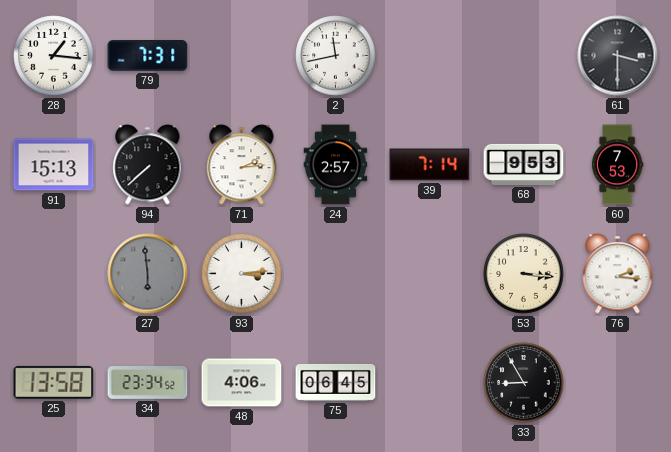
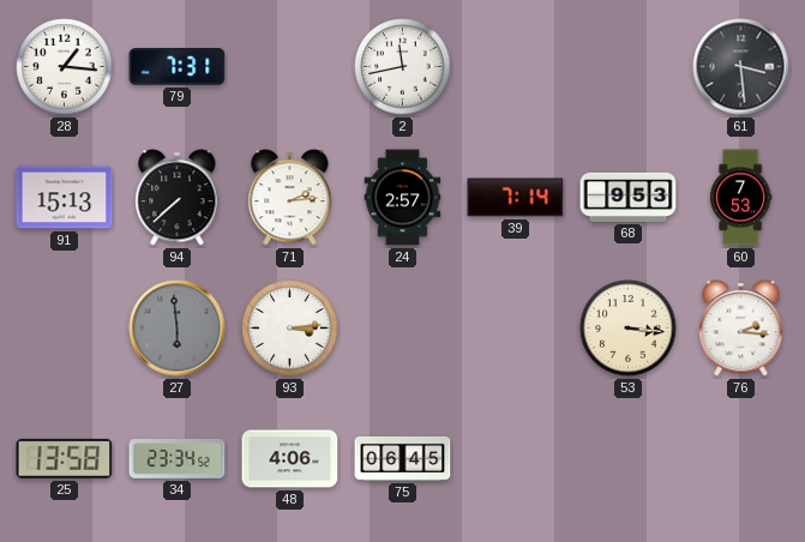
61: 3:30 -> 3:29
33: 8:55 -> none
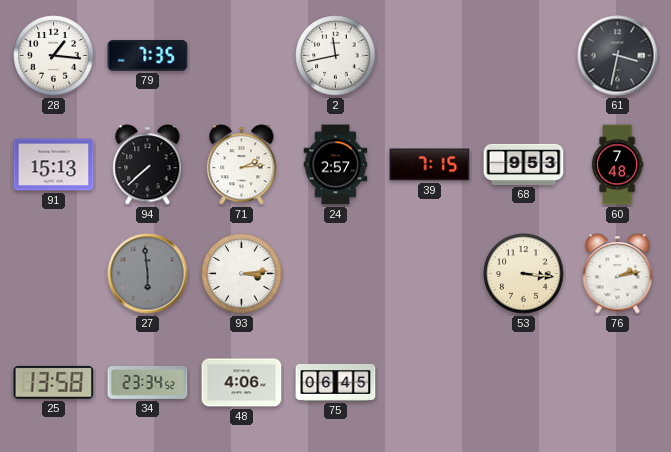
79: 7:31 -> 7:35
61: 3:29 -> 3:32
39: 7:14 -> 7:15
60: 7:53 -> 7:48
76: 2:16 -> 2:13
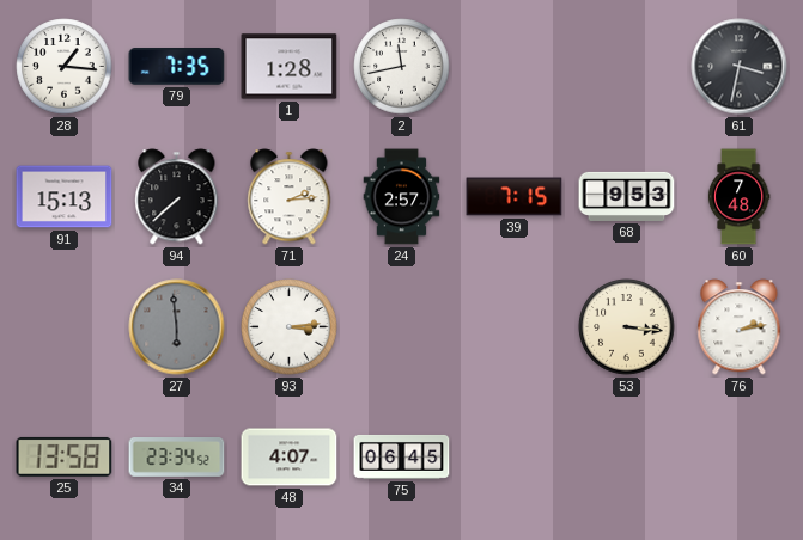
1: none -> 1:28
48: 4:06 -> 4:07
